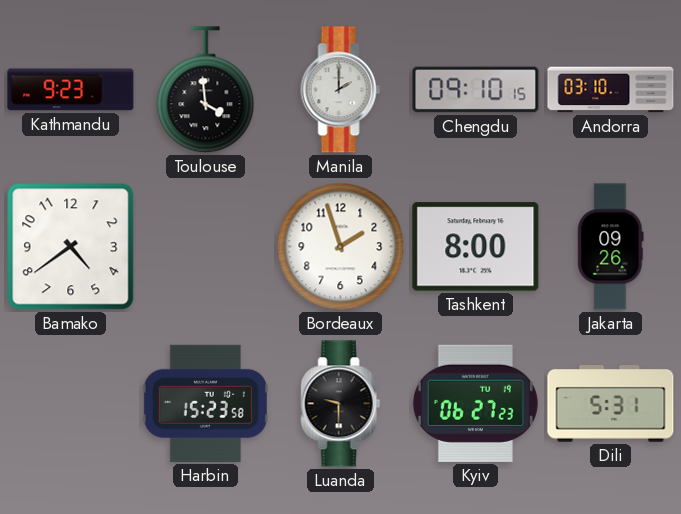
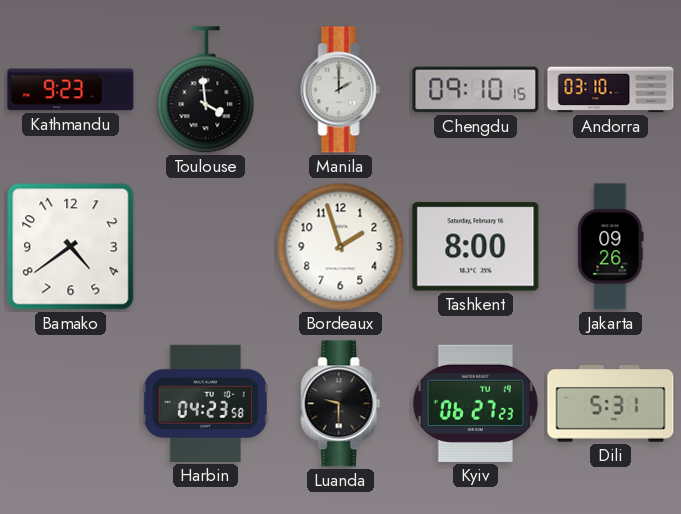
Harbin: 15:23 -> 04:23
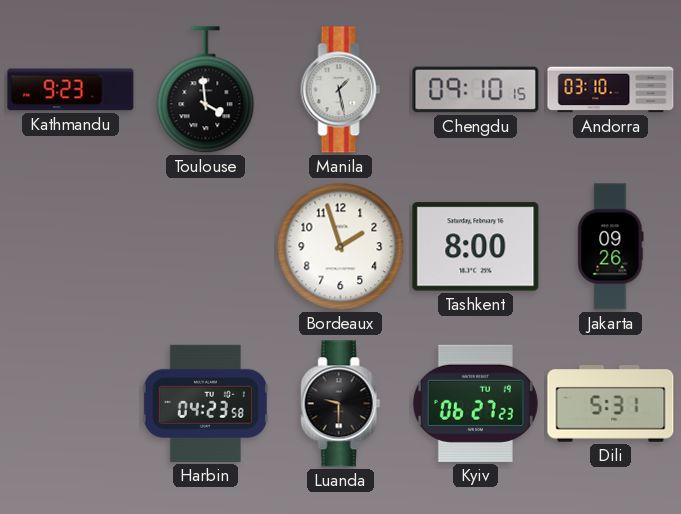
Manila: 2:00 -> 1:28
Bamako: 4:39 -> none
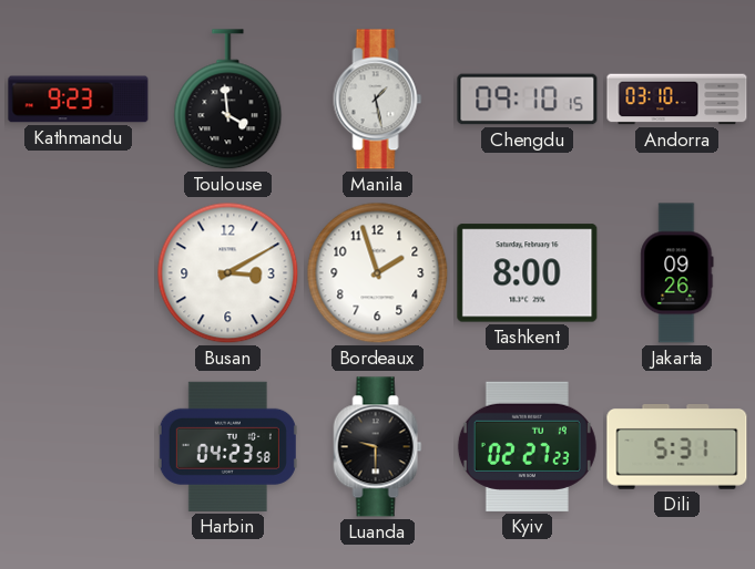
Busan: none -> 3:10
Kyiv: 06:27 -> 02:27
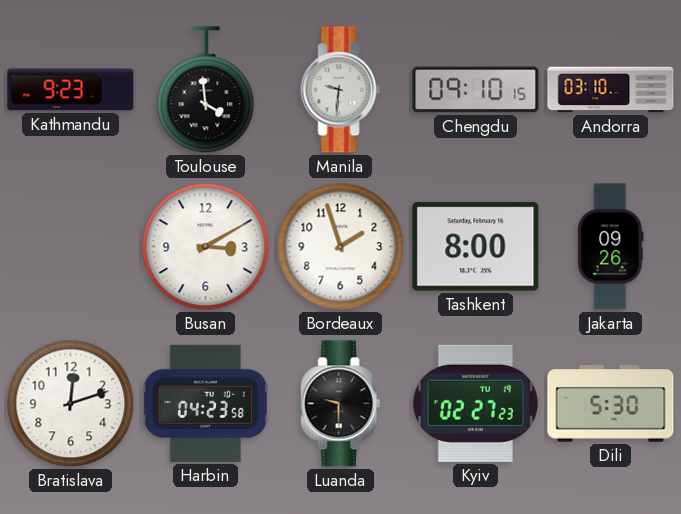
Manila: 1:28 -> 9:31
Bratislava: none -> 12:12
Dili: 5:31 -> 5:30
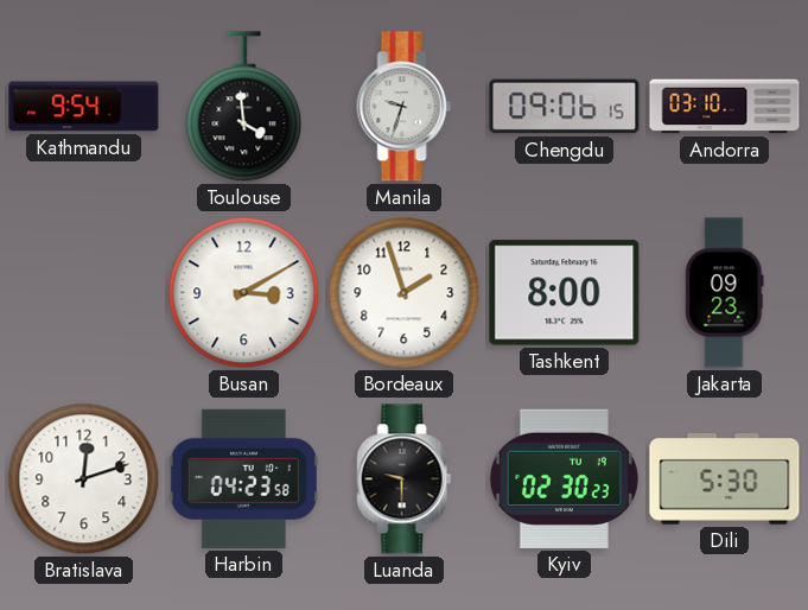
Kathmandu: 9:23 -> 9:54
Manila: 9:31 -> 9:33
Chengdu: 09:10 -> 09:06
Jakarta: 09:26 -> 09:23
Kyiv: 02:27 -> 02:30
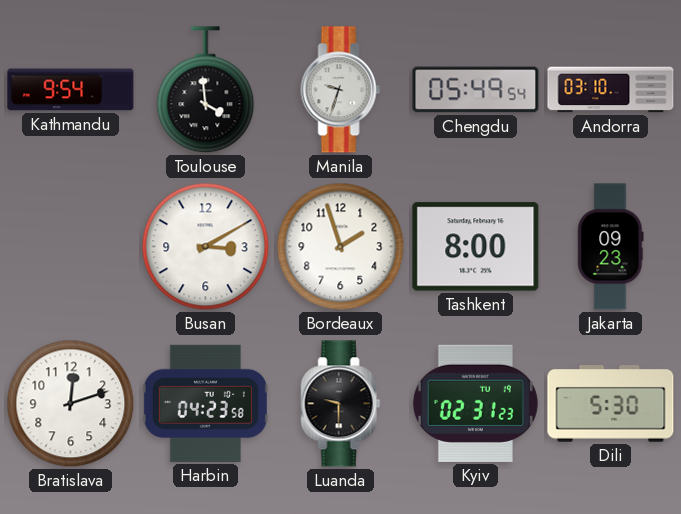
Chengdu: 09:06 -> 05:49
Kyiv: 02:30 -> 02:31
